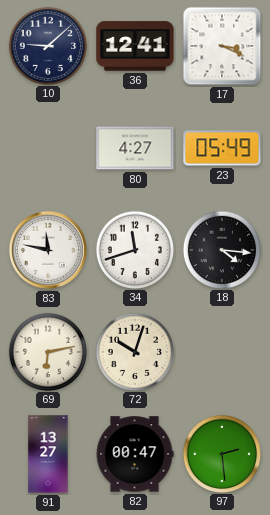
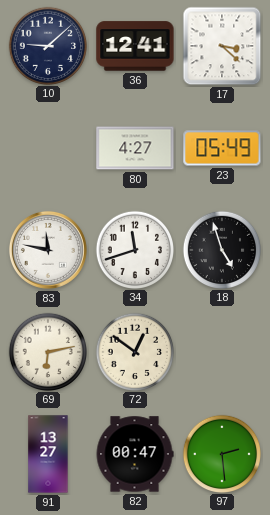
17: 3:19 -> 3:22
18: 4:16 -> 4:57
72: 10:03 -> 12:51
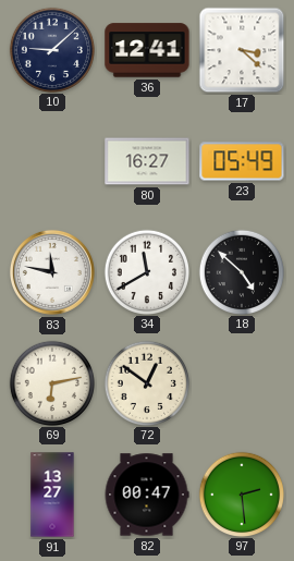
80: 4:27 -> 16:27
34: 11:42 -> 11:40
18: 4:57 -> 4:52
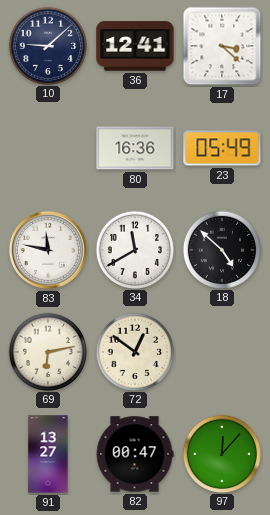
80: 16:27 -> 16:36
97: 2:29 -> 12:07
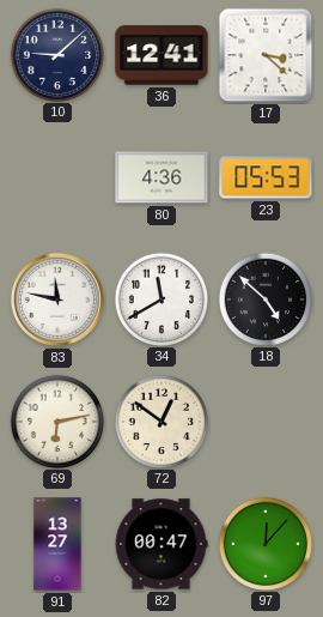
80: 16:36 -> 4:36
23: 05:49 -> 05:53
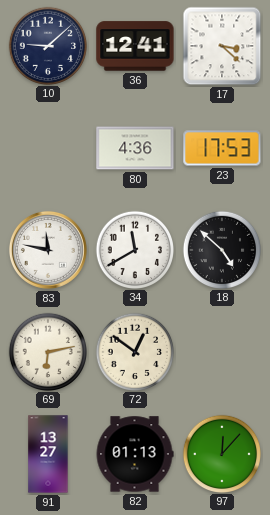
23: 05:53 -> 17:53
82: 00:47 -> 01:13
